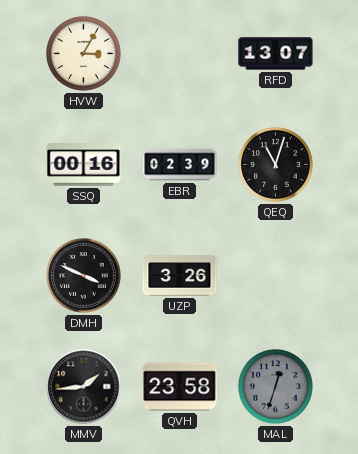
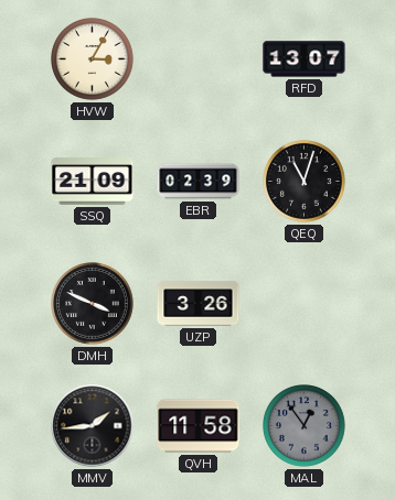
SSQ: 00:16 -> 21:09
QVH: 23:58 -> 11:58
MAL: 12:33 -> 12:54
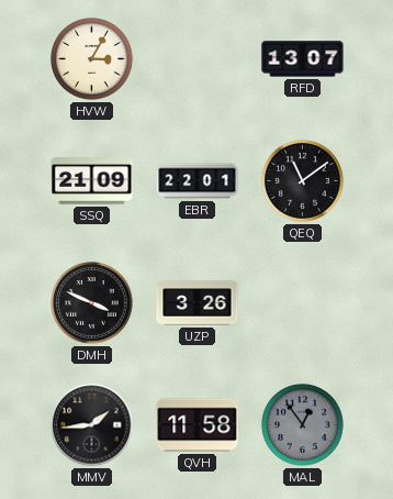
EBR: 02:39 -> 22:01
QEQ: 11:03 -> 11:09
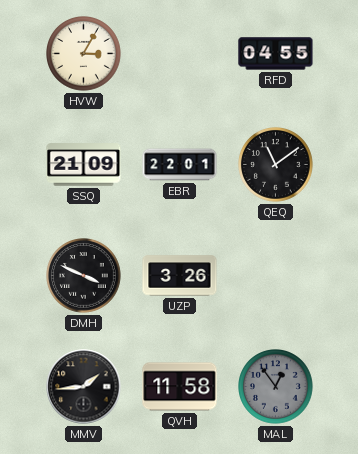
RFD: 13:07 -> 04:55
